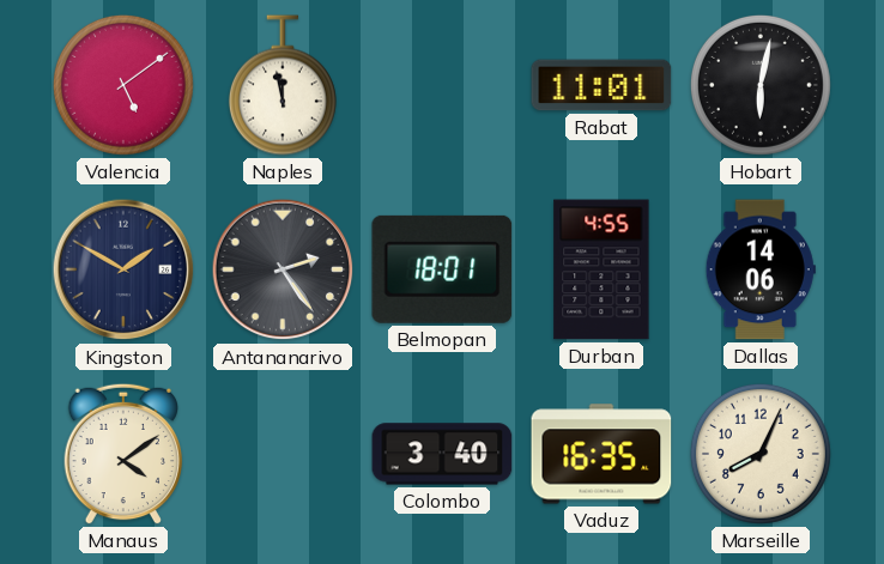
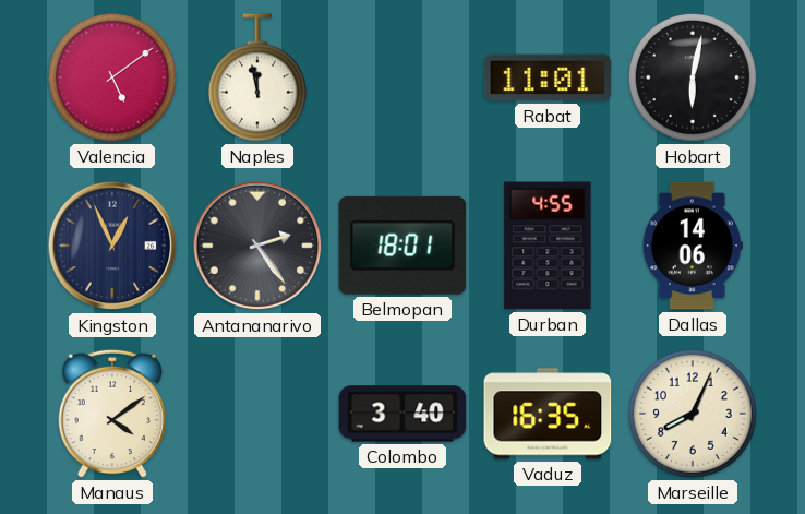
Kingston: 1:50 -> 12:56
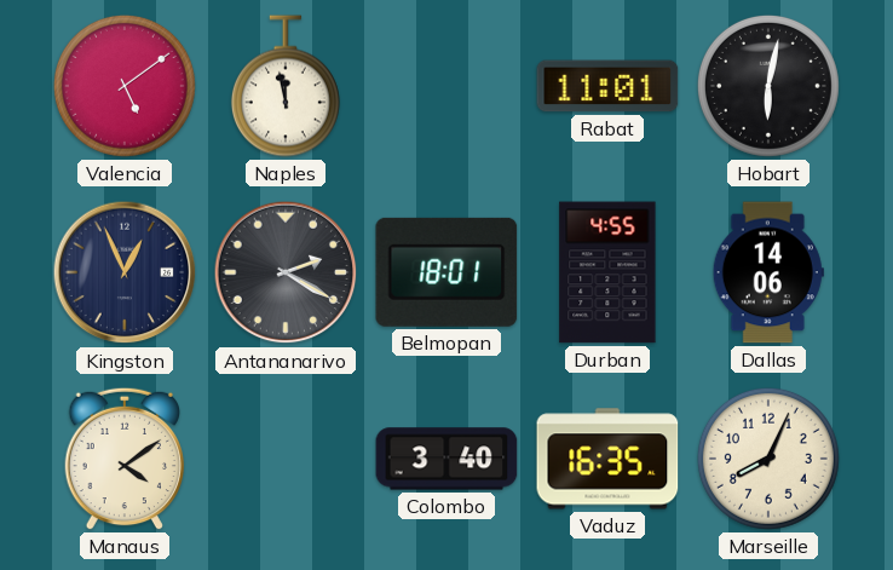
Antananarivo: 2:24 -> 2:20
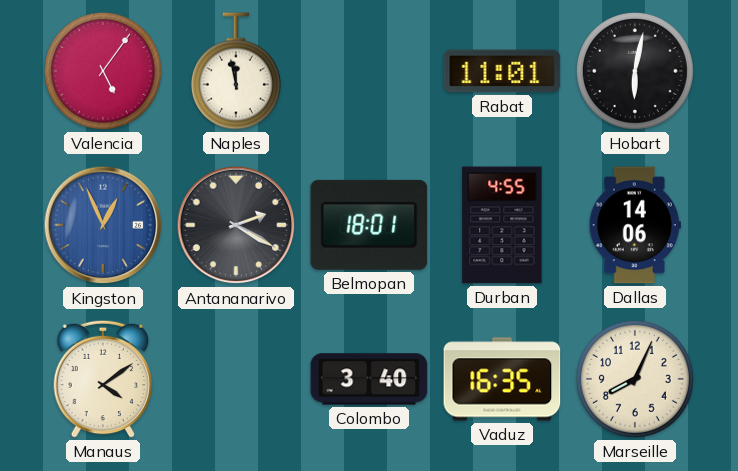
Valencia: 5:09 -> 5:06
Kingston dial: navy -> blue
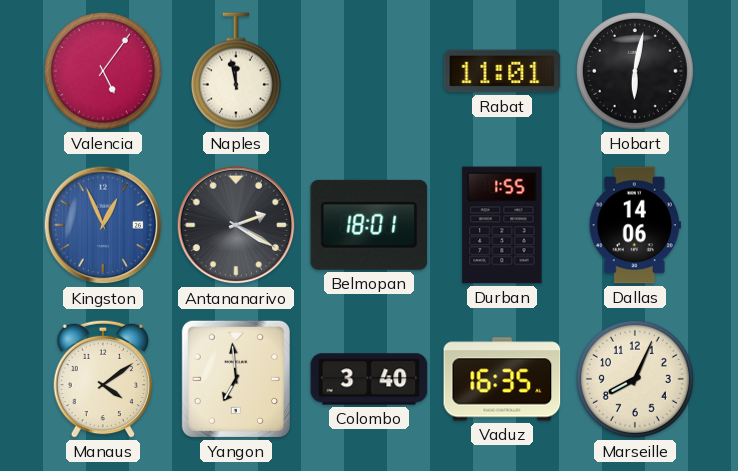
Durban: 4:55 -> 1:55
Yangon: none -> 6:59
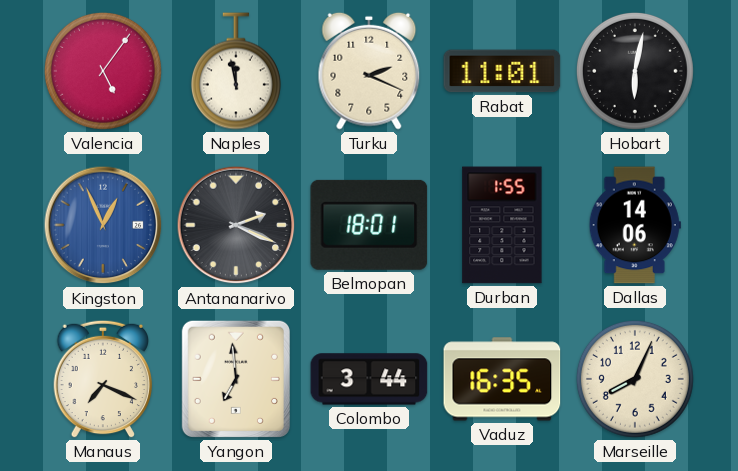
Turku: none -> 2:19
Antananarivo: 2:20 -> 2:19
Manaus: 4:09 -> 7:19
Colombo: 3:40 -> 3:44
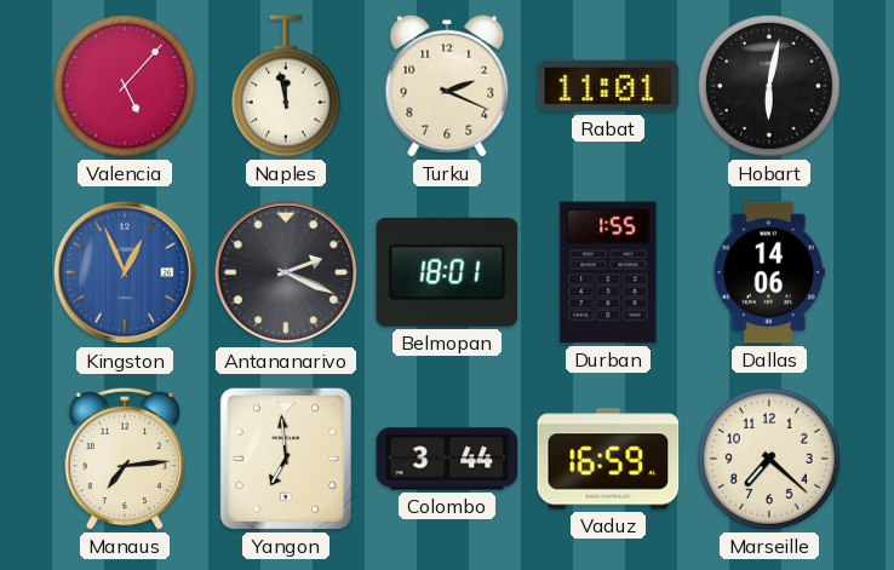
Valencia: 5:06 -> 5:07
Manaus: 7:19 -> 7:14
Vaduz: 16:35 -> 16:59
Marseille: 8:04 -> 7:22
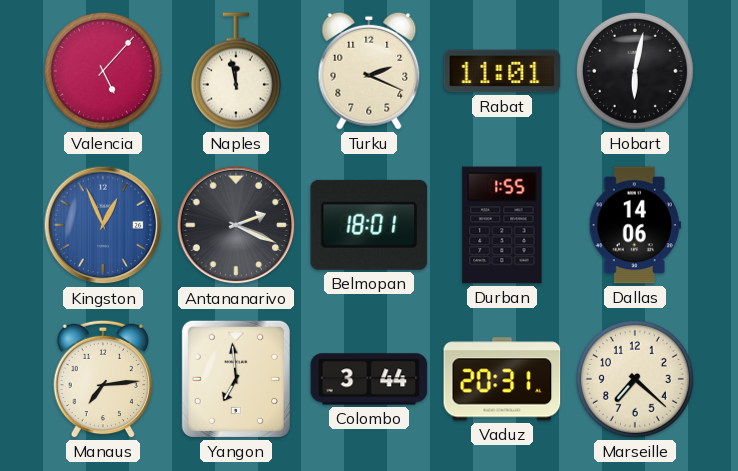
Vaduz: 16:59 -> 20:31
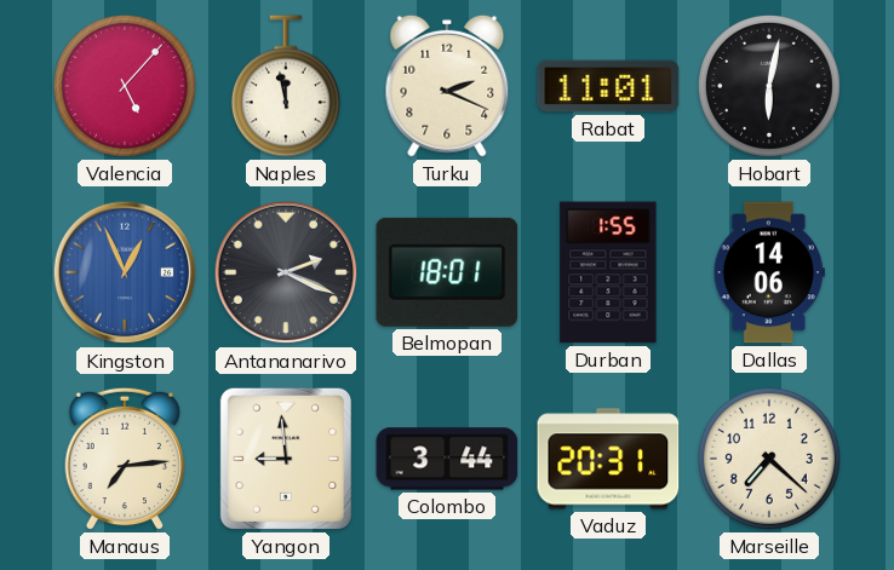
Yangon: 6:59 -> 8:59
